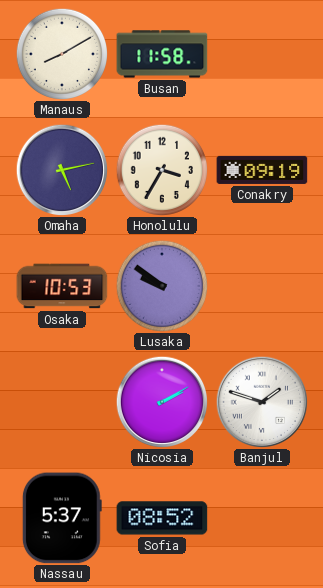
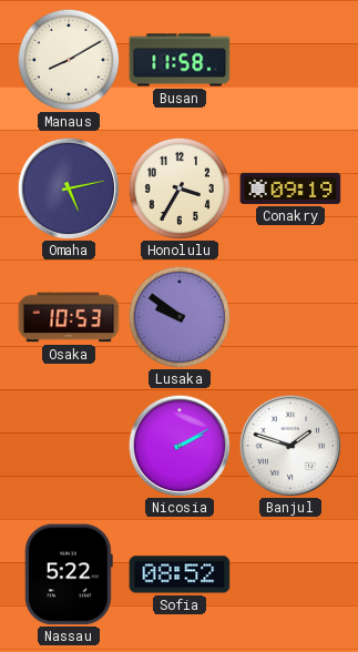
Nassau: 5:37 -> 5:22
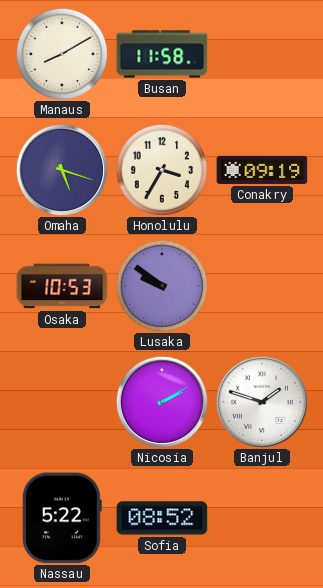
Omaha: 5:13 -> 5:18
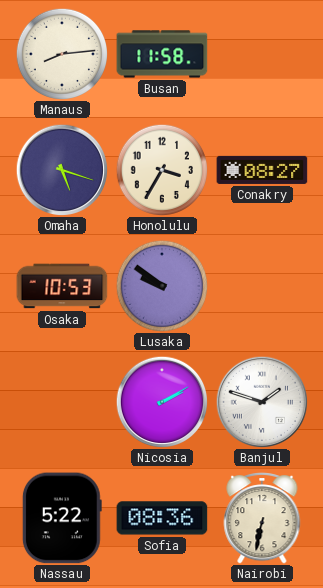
Manaus: 8:10 -> 8:14
Conakry: 09:19 -> 08:27
Sofia: 08:52 -> 08:36
Nairobi: none -> 6:32
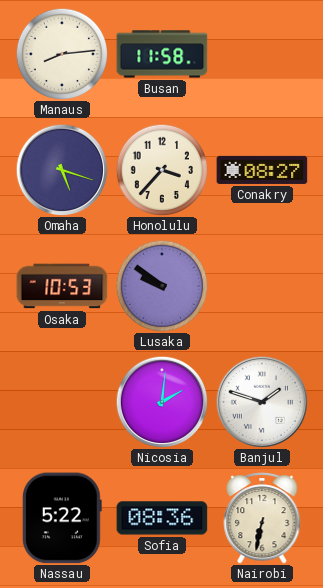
Honolulu: 3:35 -> 3:37
Nicosia: 2:10 -> 2:01
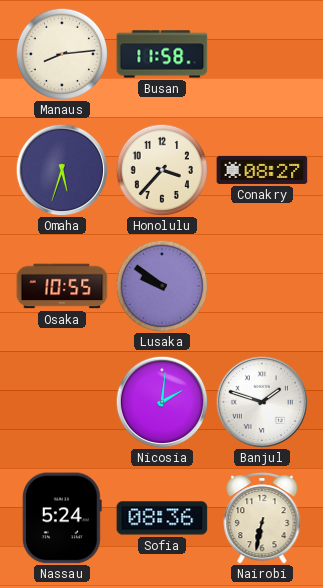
Omaha: 5:18 -> 5:33
Osaka: 10:53 -> 10:55
Nassau: 5:22 -> 5:24
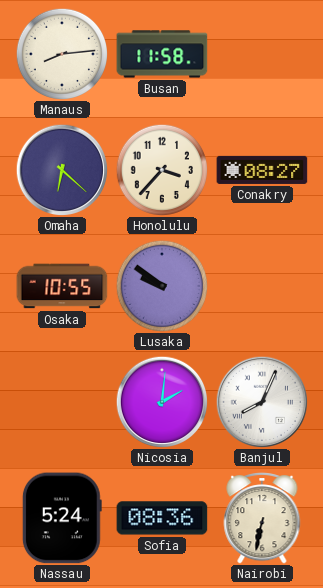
Omaha: 5:33 -> 6:22
Banjul: 1:48 -> 8:04
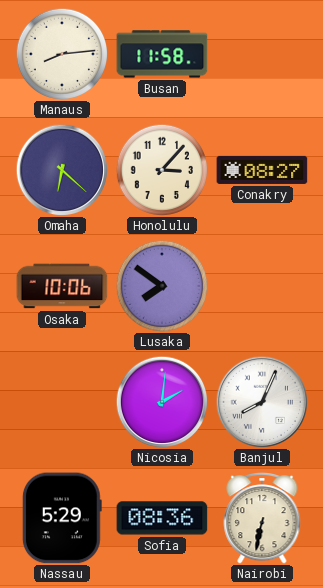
Honolulu: 3:37 -> 3:07
Osaka: 10:55 -> 10:06
Lusaka: 9:51 -> 7:51
Nassau: 5:24 -> 5:29
